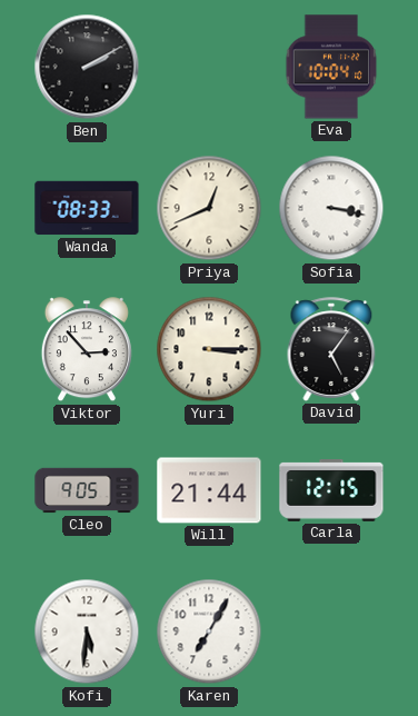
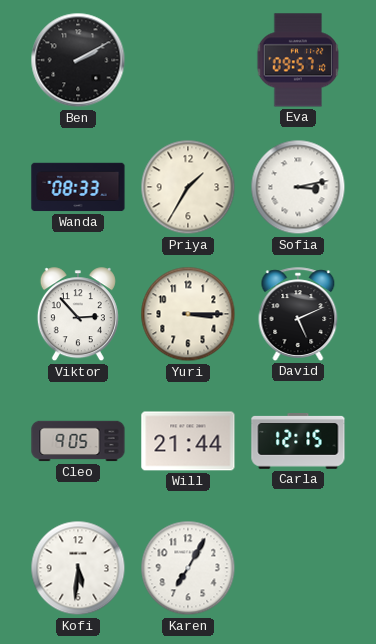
Eva: 10:04 -> 09:57
Priya: 12:41 -> 1:35
Sofia: 3:17 -> 3:13
David: 5:06 -> 5:11
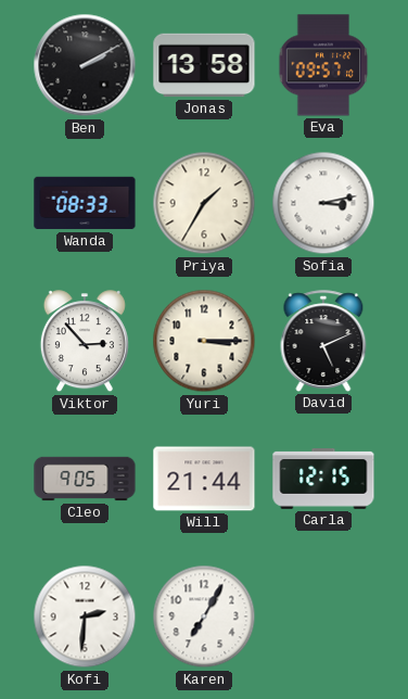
Jonas: none -> 13:58
Kofi: 5:31 -> 2:31
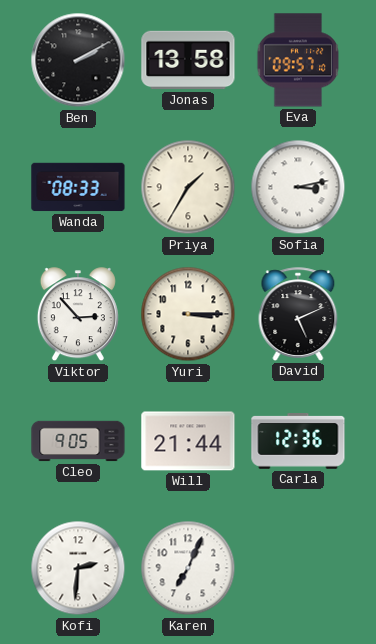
Carla: 12:15 -> 12:36
Karen: 7:05 -> 7:04
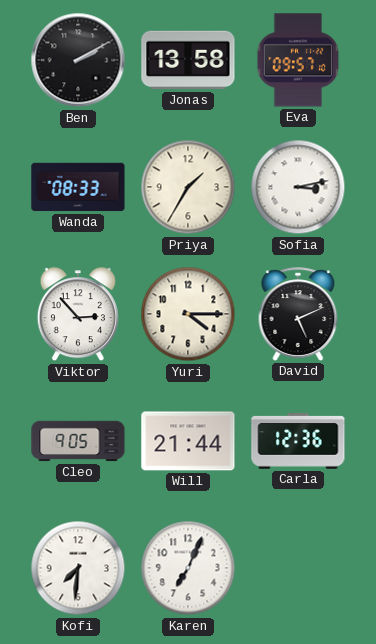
Yuri: 3:15 -> 4:15
Kofi: 2:31 -> 7:31
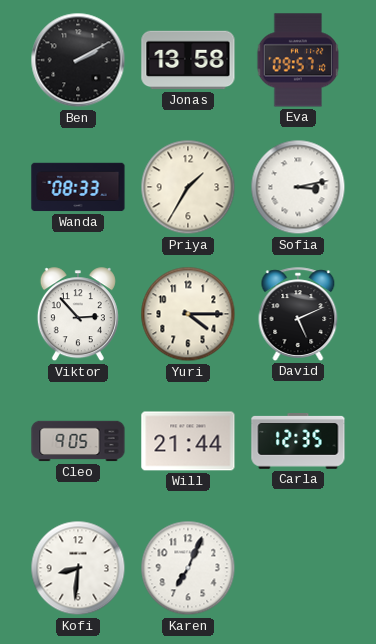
Carla: 12:36 -> 12:35
Kofi: 7:31 -> 8:31
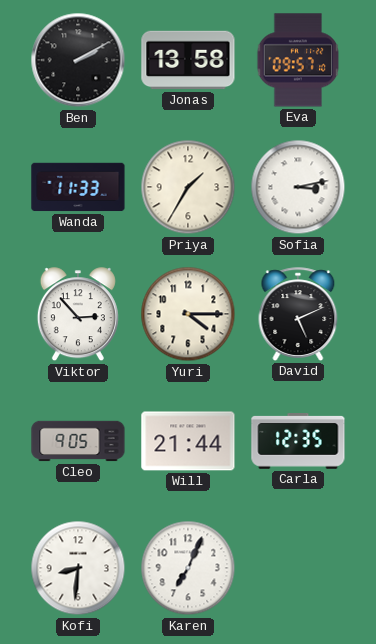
Wanda: 08:33 -> 11:33
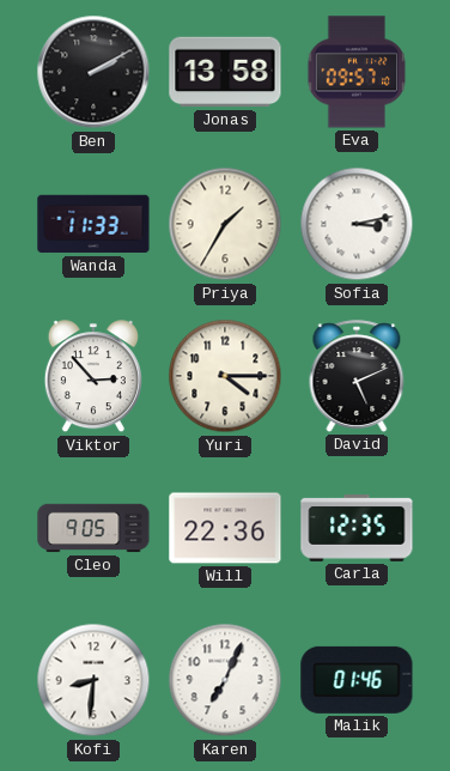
Will: 21:44 -> 22:36
Malik: none -> 01:46
